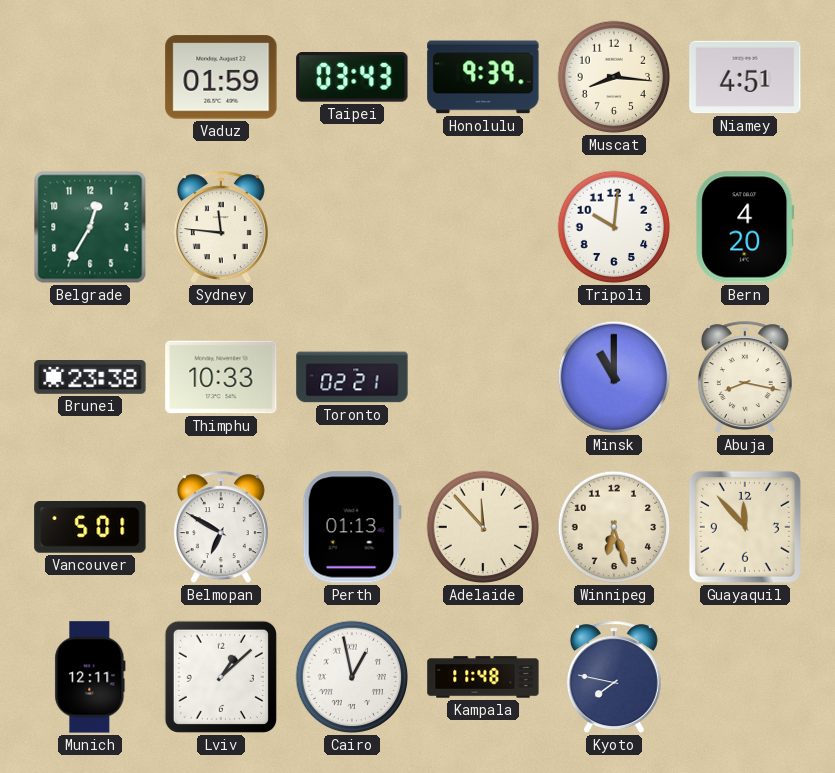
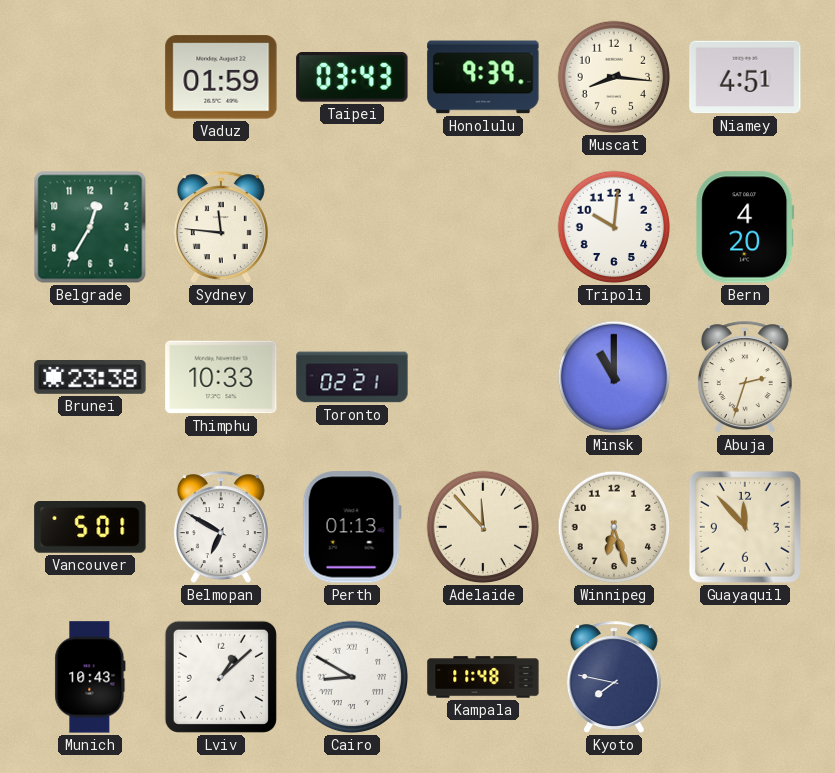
Abuja: 8:17 -> 2:33
Munich: 12:11 -> 10:43
Cairo: 12:58 -> 8:50
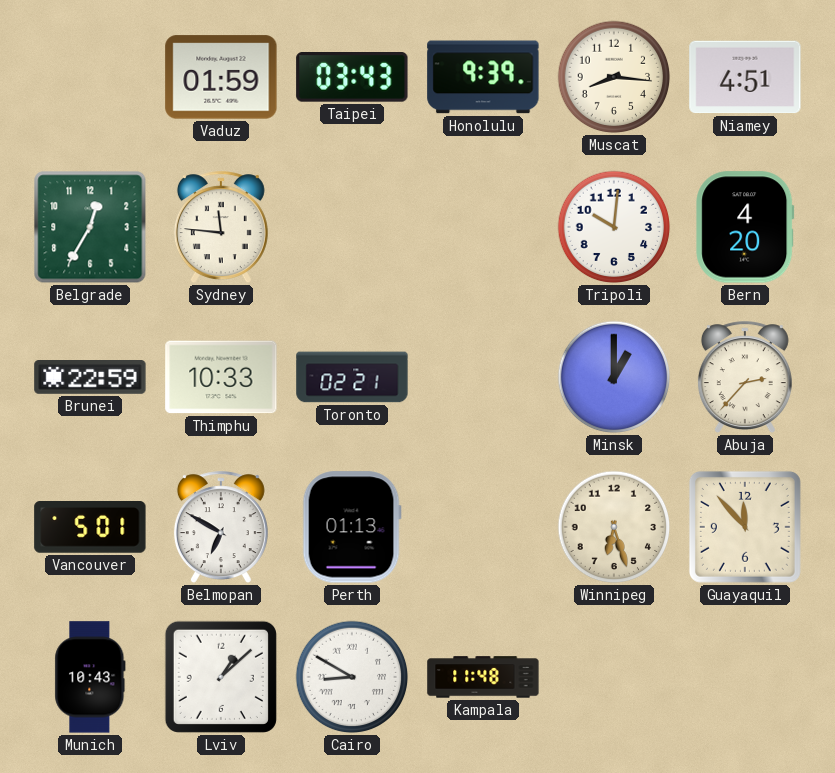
Brunei: 23:38 -> 22:59
Minsk: 11:00 -> 1:00
Abuja: 2:33 -> 2:37
Adelaide: 11:53 -> none
Kyoto: 7:47 -> none
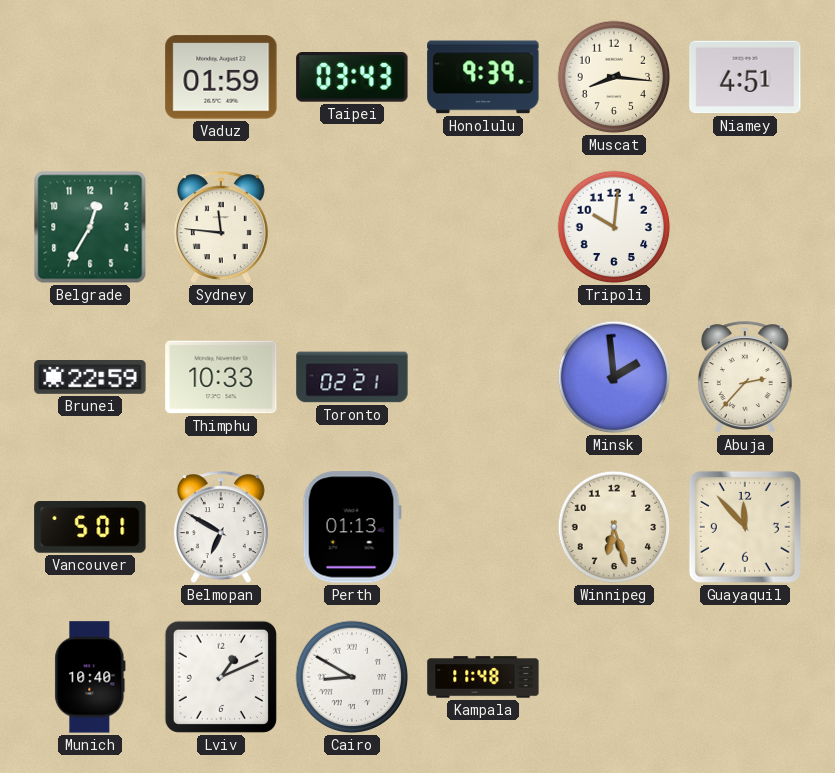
Bern: 4:20 -> none
Minsk: 1:00 -> 1:59
Munich: 10:43 -> 10:40
Lviv: 1:08 -> 1:11
